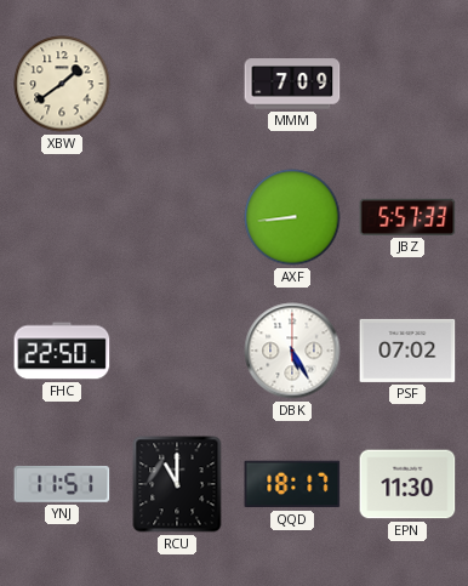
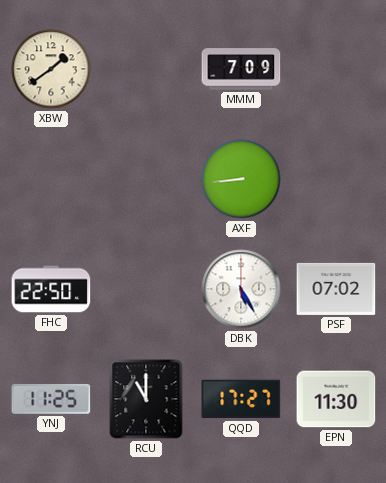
JBZ: 5:57 -> none
YNJ: 11:51 -> 11:25
QQD: 18:17 -> 17:27
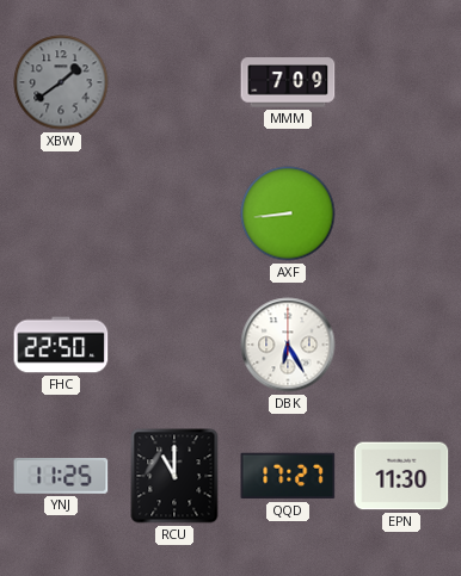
XBW dial: cream -> grey
DBK: 5:25 -> 6:25
PSF: 07:02 -> none
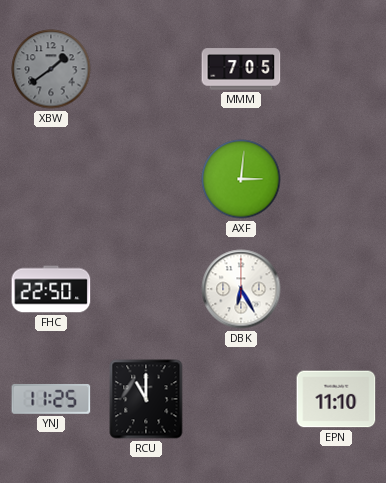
MMM: 7:09 -> 7:05
AXF: 8:44 -> 3:01
QQD: 17:27 -> none
EPN: 11:30 -> 11:10
